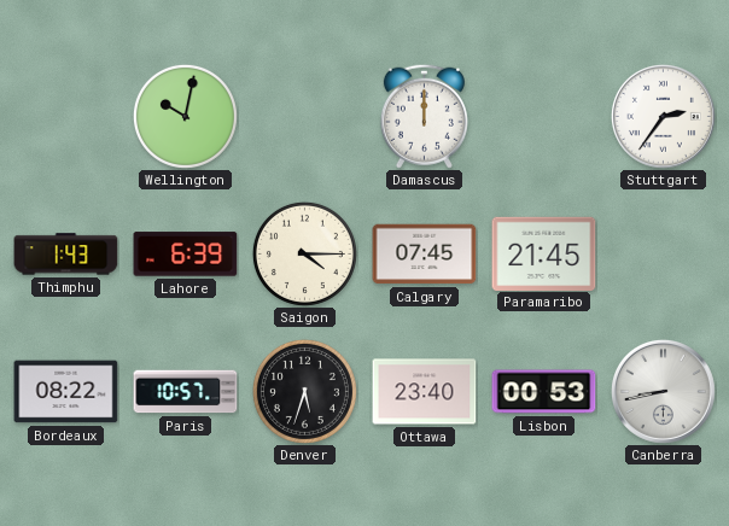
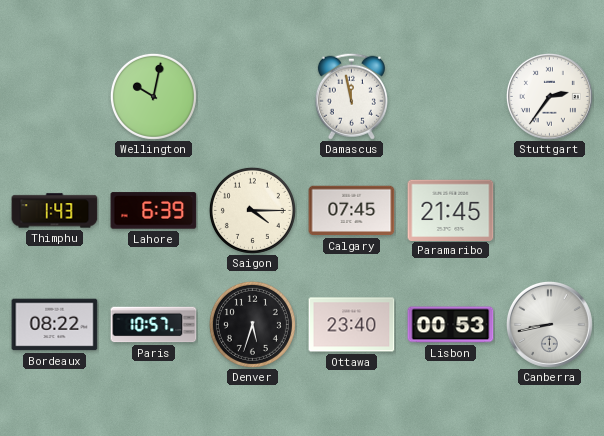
Damascus: 12:00 -> 11:58
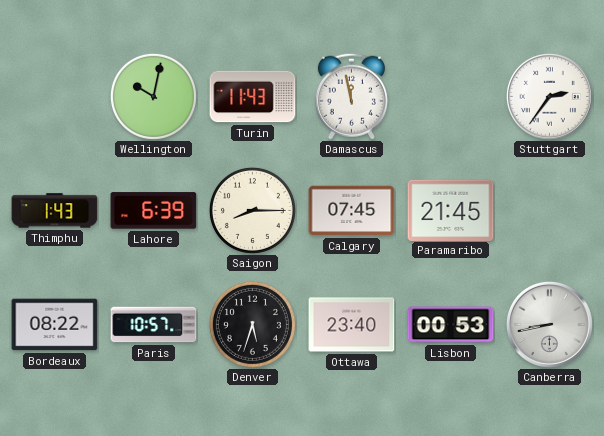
Turin: none -> 11:43
Saigon: 4:15 -> 8:15
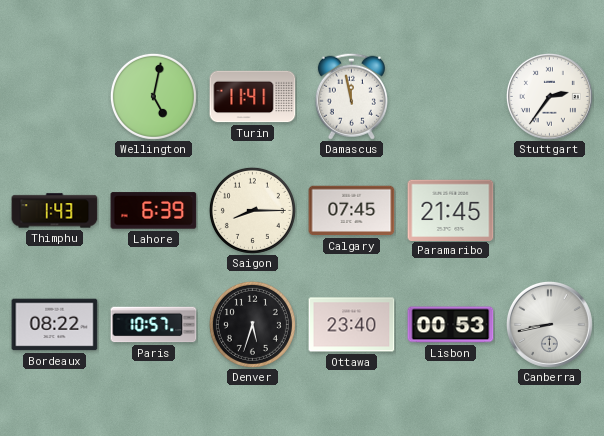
Wellington: 10:02 -> 5:02
Turin: 11:43 -> 11:41
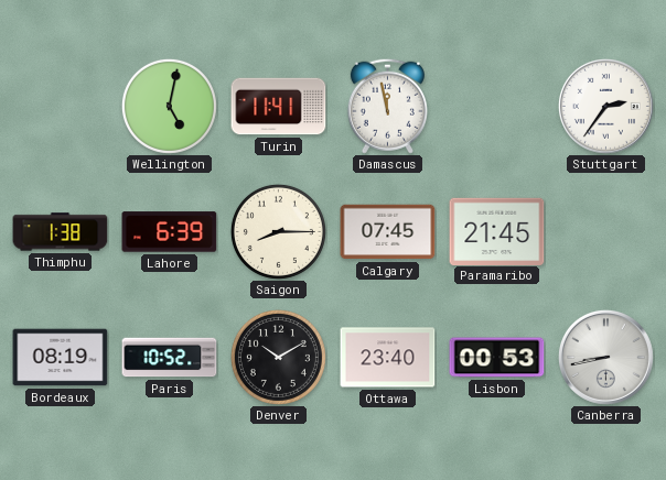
Thimphu: 1:43 -> 1:38
Bordeaux: 08:22 -> 08:19
Paris: 10:57 -> 10:52
Denver: 5:33 -> 10:10
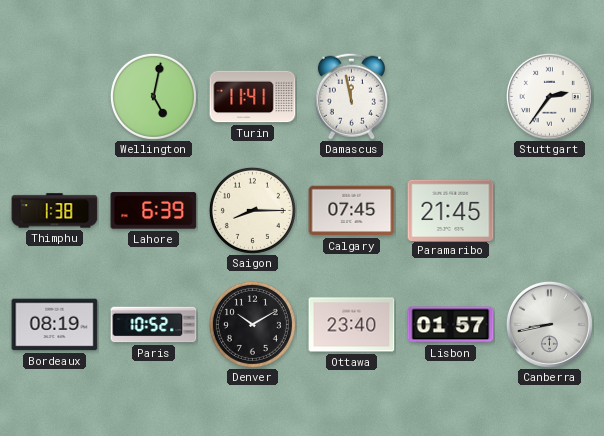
Lisbon: 00:53 -> 01:57
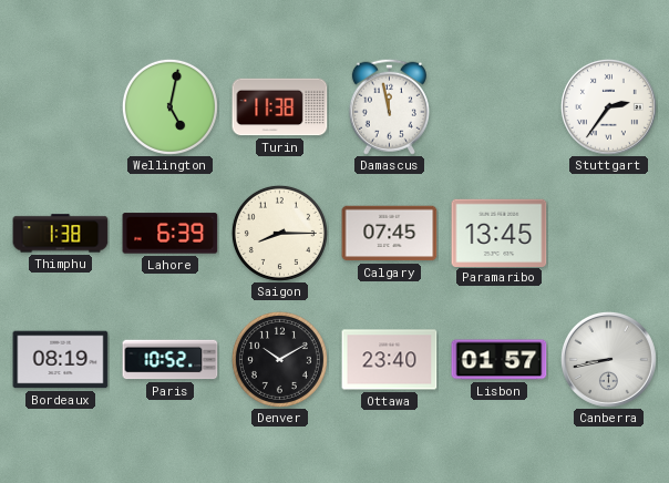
Turin: 11:41 -> 11:38
Paramaribo: 21:45 -> 13:45
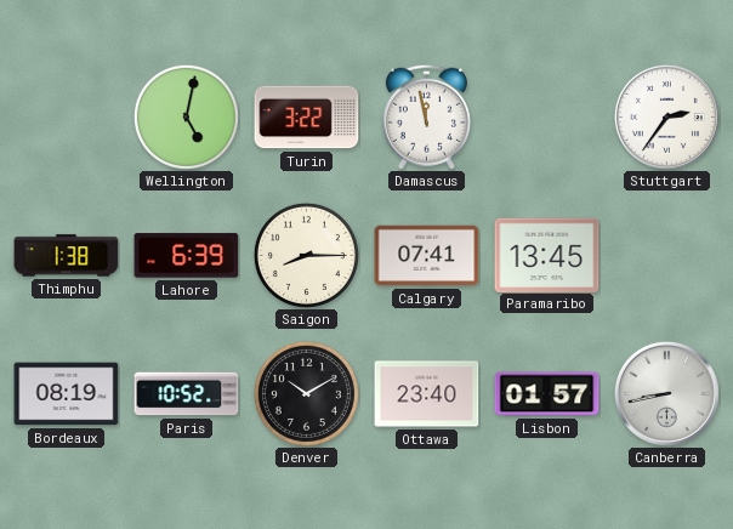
Turin: 11:38 -> 3:22
Calgary: 07:45 -> 07:41
